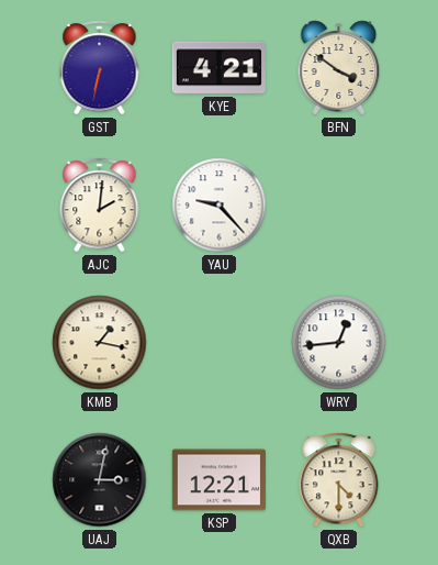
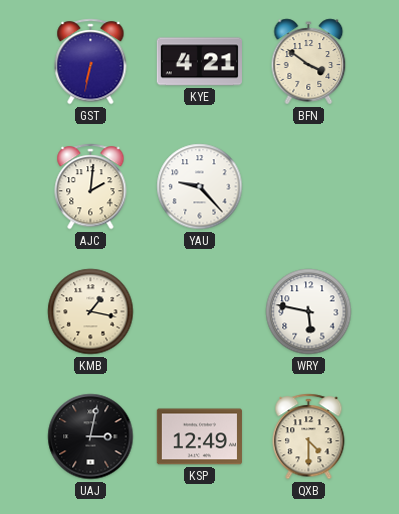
WRY: 12:44 -> 5:47
KSP: 12:21 -> 12:49
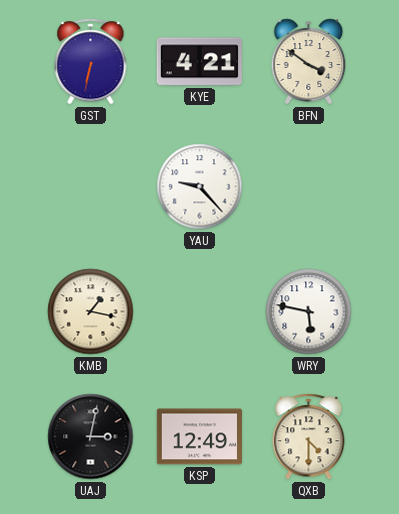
AJC: 2:01 -> none
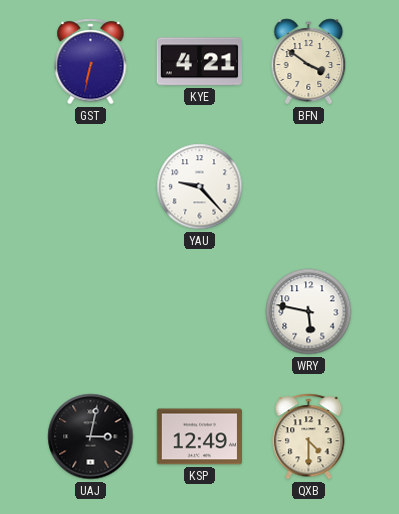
KMB: 1:17 -> none
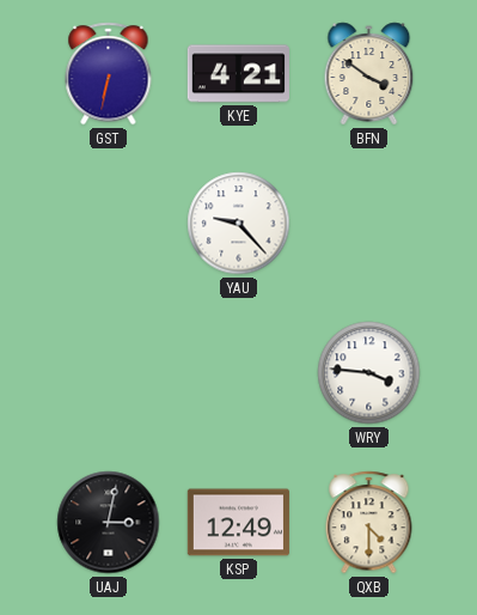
WRY: 5:47 -> 3:46
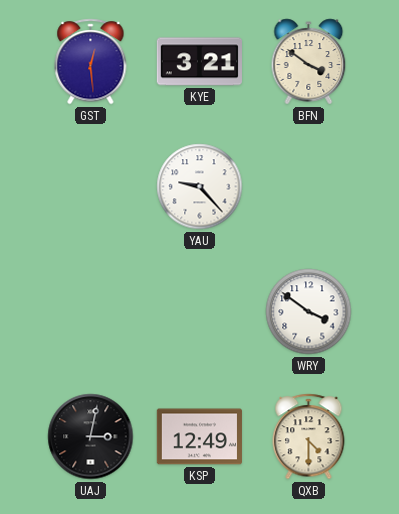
GST: 6:32 -> 12:29
KYE: 4:21 -> 3:21
WRY: 3:46 -> 3:51
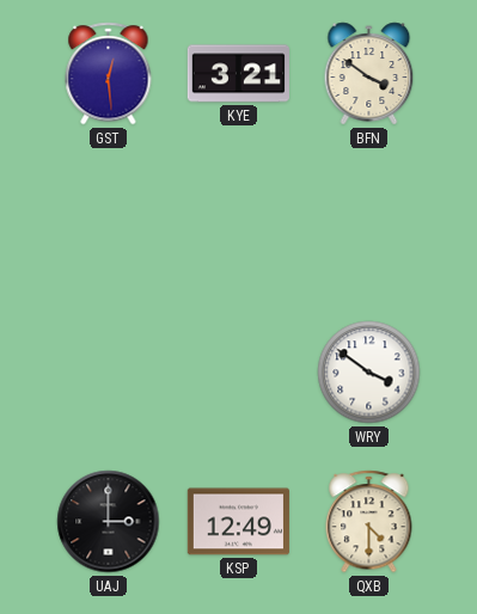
YAU: 9:23 -> none
UAJ: 3:02 -> 3:00
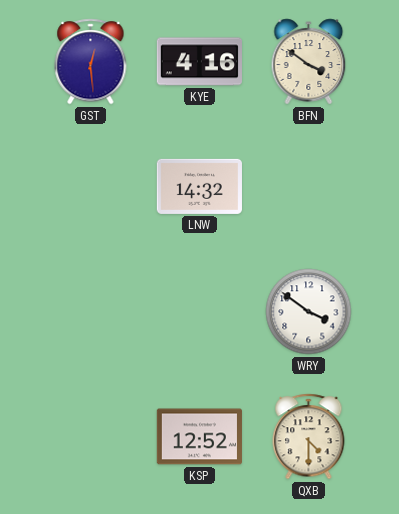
KYE: 3:21 -> 4:16
LNW: none -> 14:32
UAJ: 3:00 -> none
KSP: 12:49 -> 12:52
